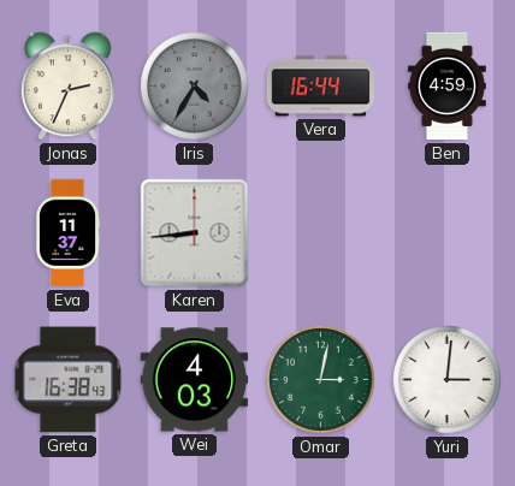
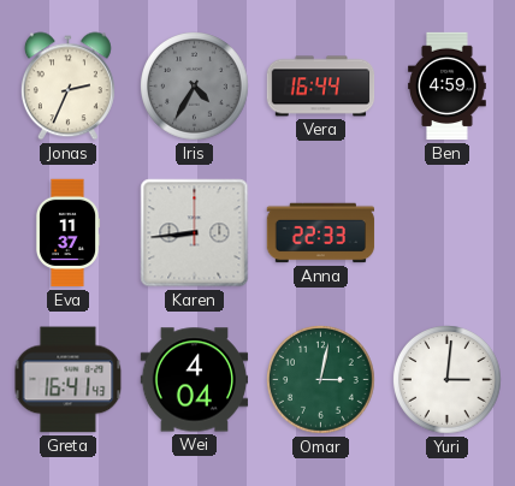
Anna: none -> 22:33
Greta: 16:38 -> 16:41
Wei: 4:03 -> 4:04
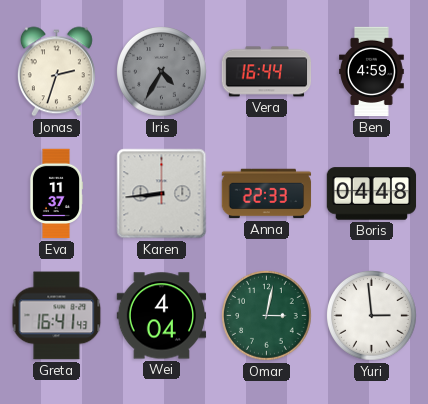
Jonas: 2:34 -> 2:33
Boris: none -> 04:48
Yuri: 3:01 -> 2:59
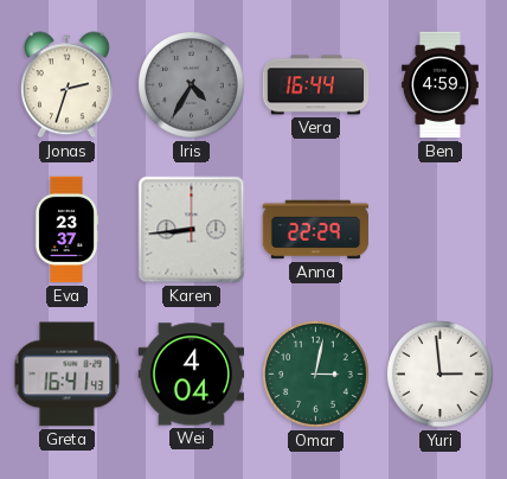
Eva: 11:37 -> 23:37
Anna: 22:33 -> 22:29
Boris: 04:48 -> none
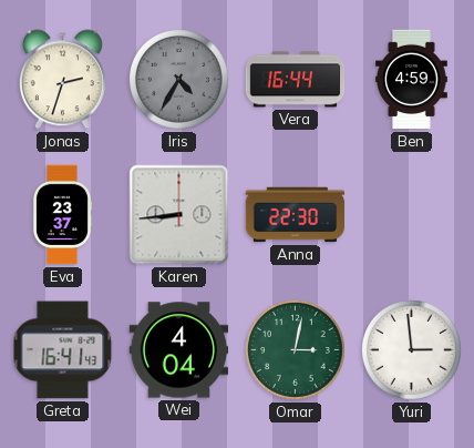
Anna: 22:29 -> 22:30
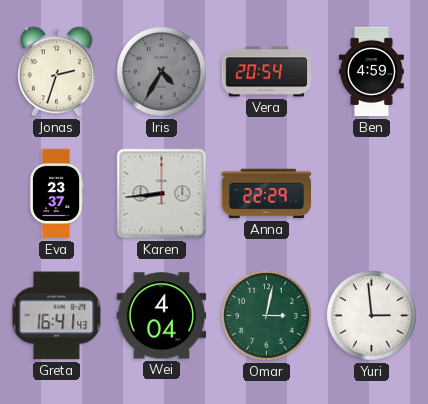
Vera: 16:44 -> 20:54
Anna: 22:30 -> 22:29
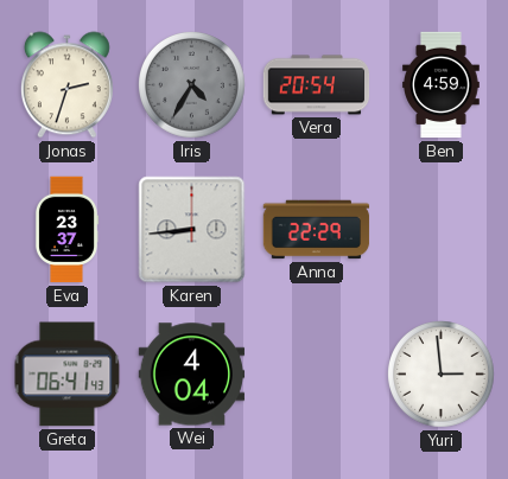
Greta: 16:41 -> 06:41
Omar: 3:02 -> none
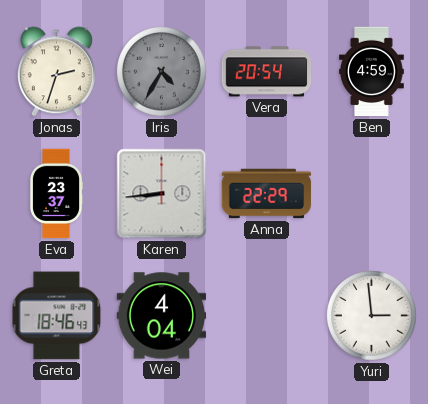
Greta: 06:41 -> 18:46
